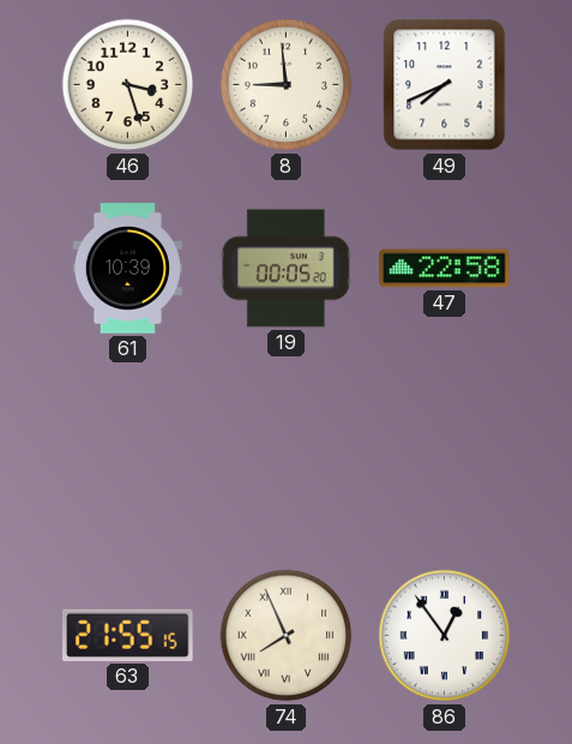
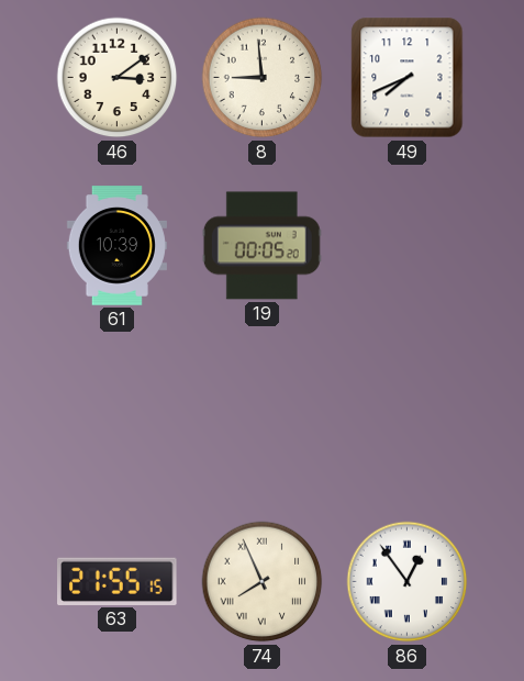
46: 3:27 -> 3:09
47: 22:58 -> none
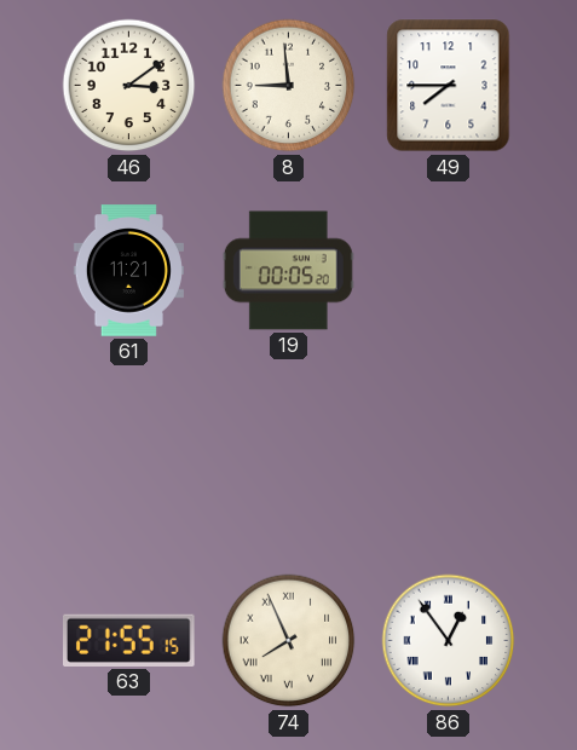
49: 7:41 -> 7:45
61: 10:39 -> 11:21
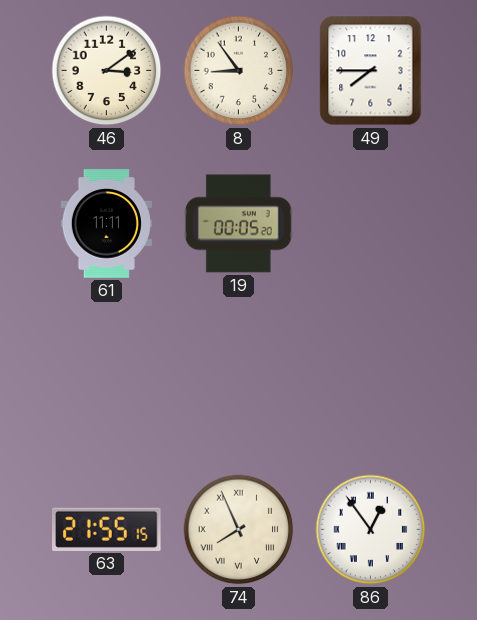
8: 8:59 -> 8:54
61: 11:21 -> 11:11
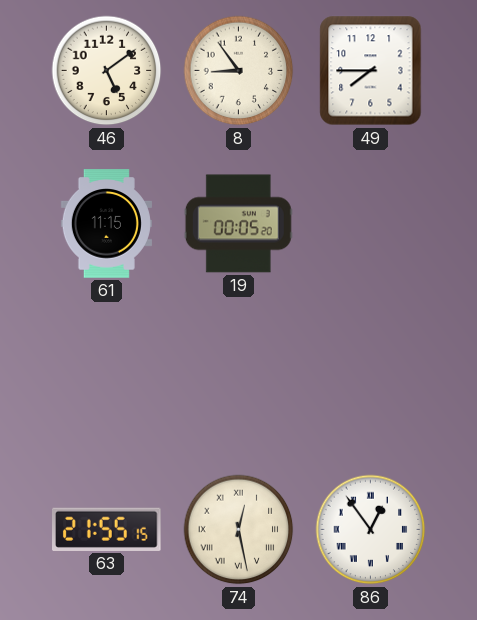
46: 3:09 -> 5:09
61: 11:11 -> 11:15
74: 7:56 -> 12:28
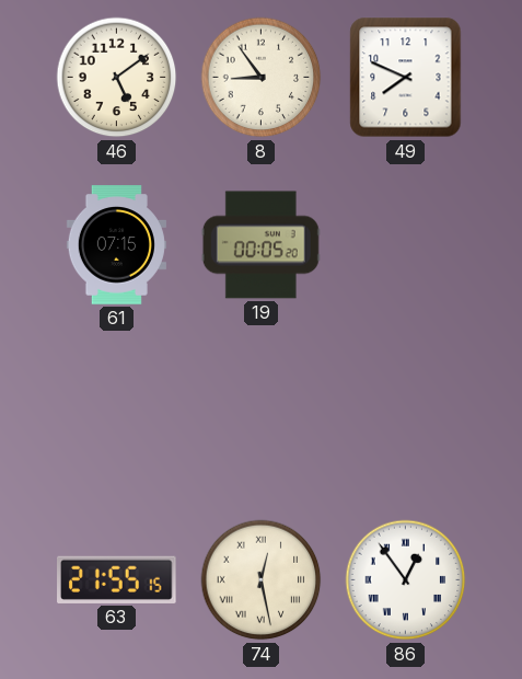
49: 7:45 -> 7:49
61: 11:15 -> 07:15
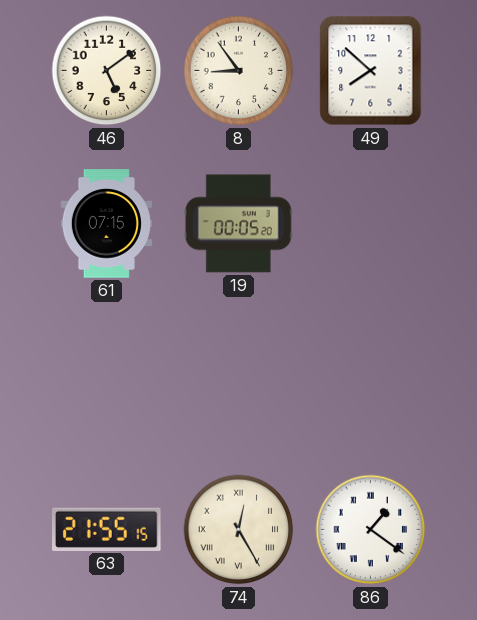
49: 7:49 -> 7:52
74: 12:28 -> 12:25
86: 12:54 -> 1:21
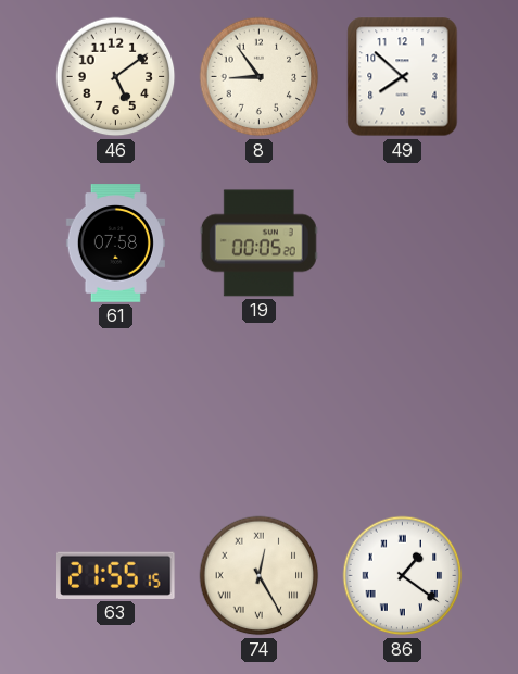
61: 07:15 -> 07:58
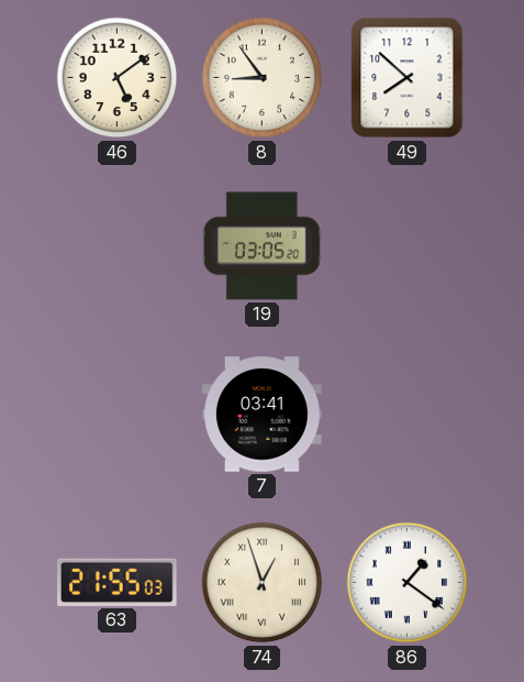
61: 07:58 -> none
19: 00:05 -> 03:05
7: none -> 03:41
63: 21:55:15 -> 21:55:03
74: 12:25 -> 12:57
